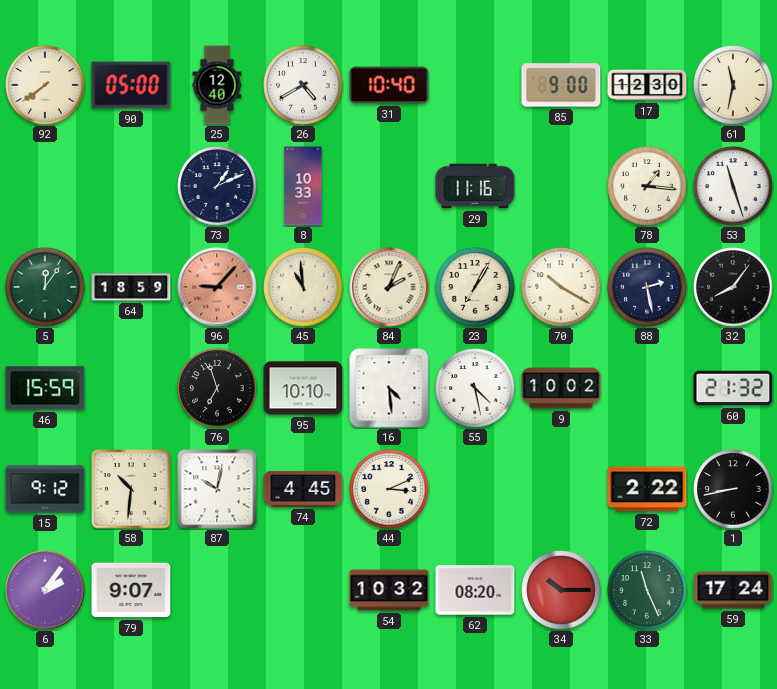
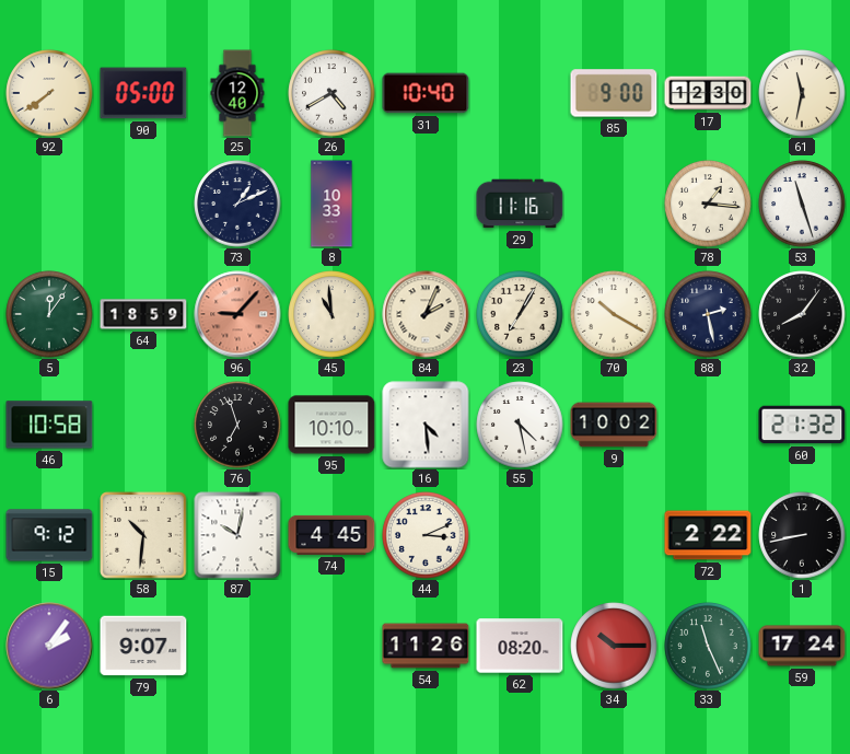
46: 15:59 -> 10:58
54: 10:32 -> 11:26
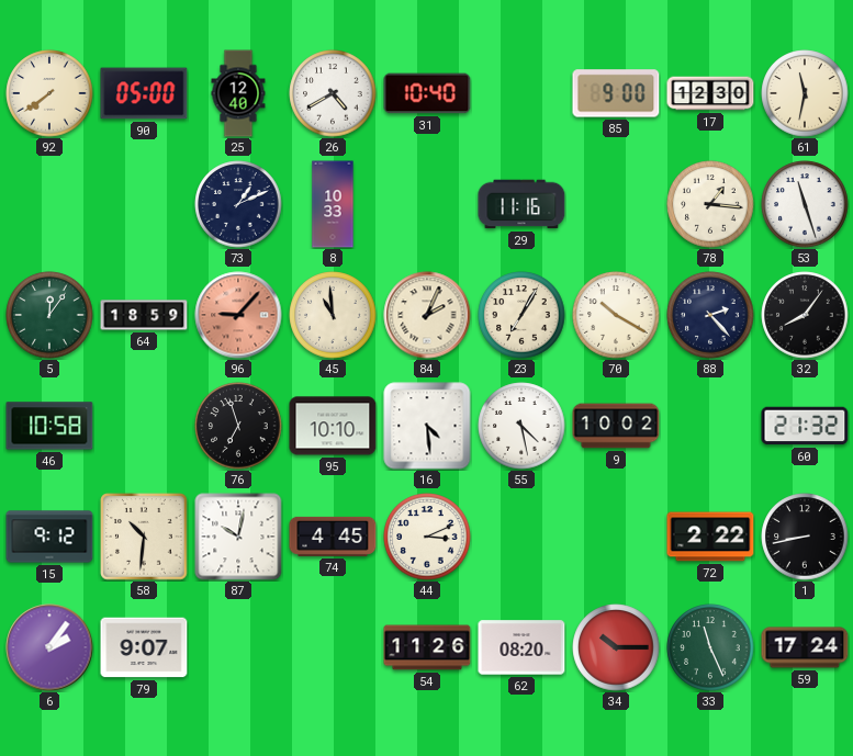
88: 2:28 -> 2:23
